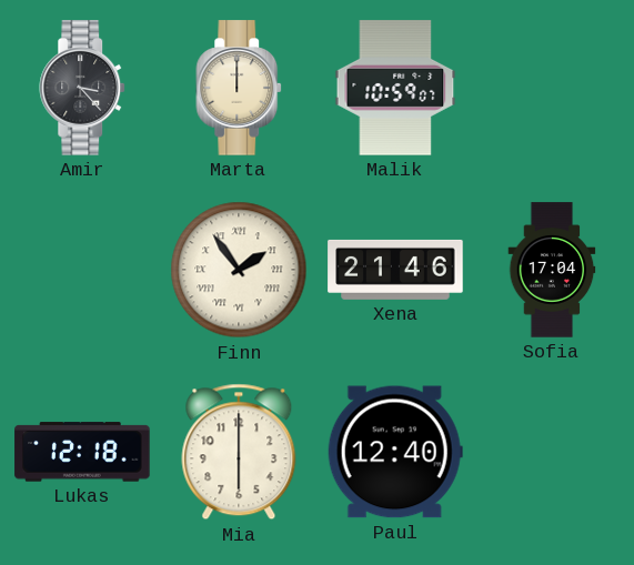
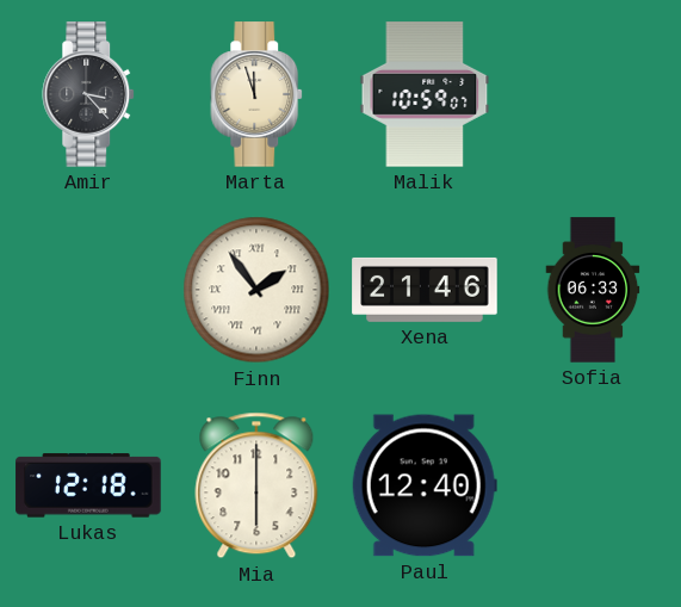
Marta: 12:00 -> 11:57
Sofia: 17:04 -> 06:33
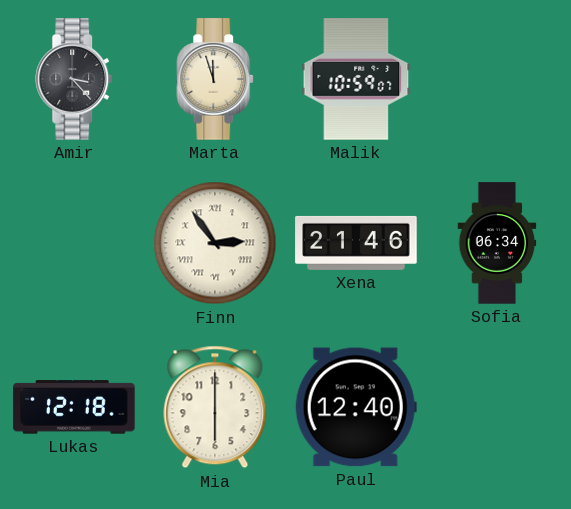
Finn: 1:54 -> 2:54
Sofia: 06:33 -> 06:34
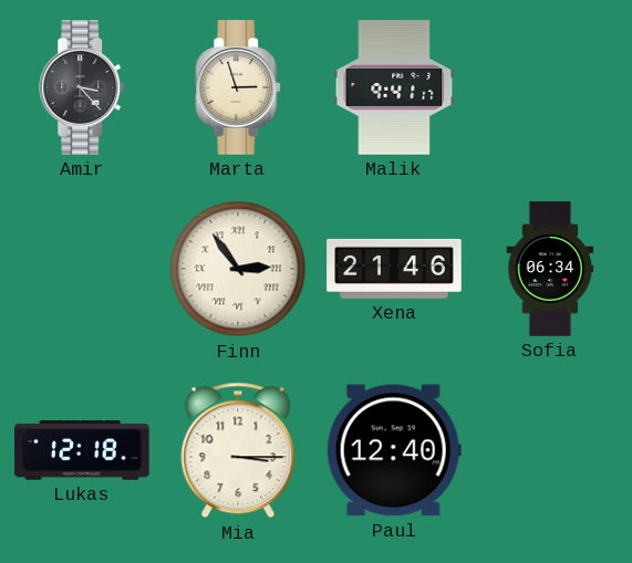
Marta: 11:57 -> 2:57
Malik: 10:59 -> 9:41
Mia: 6:00 -> 3:15
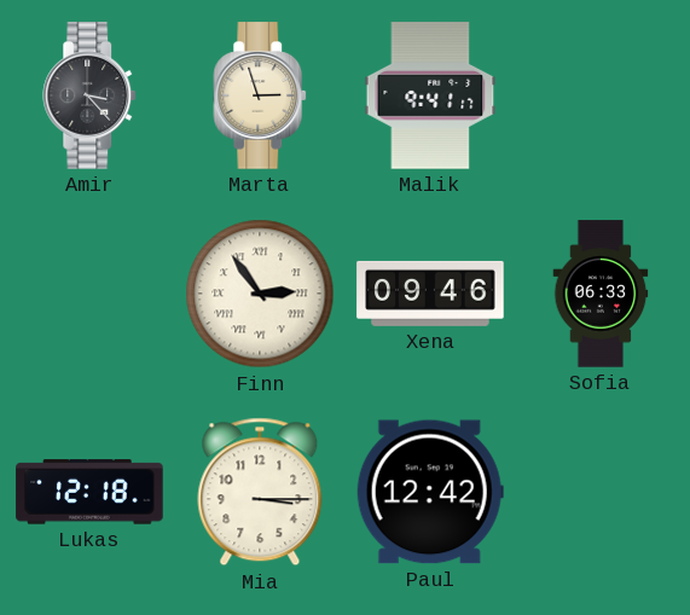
Xena: 21:46 -> 09:46
Sofia: 06:34 -> 06:33
Paul: 12:40 -> 12:42
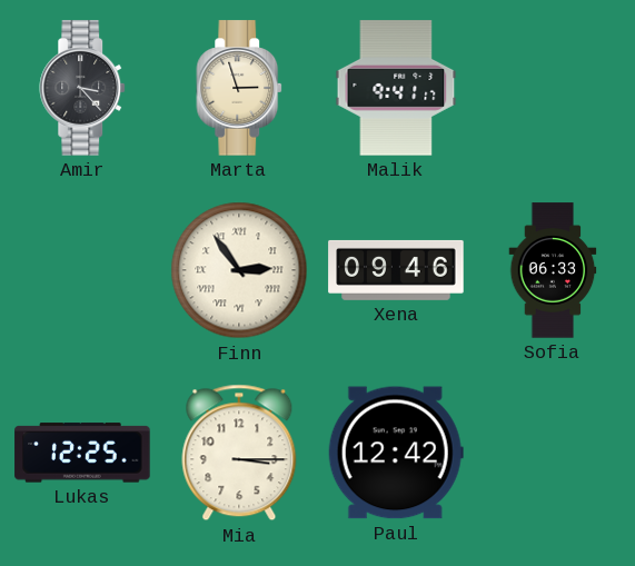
Lukas: 12:18 -> 12:25
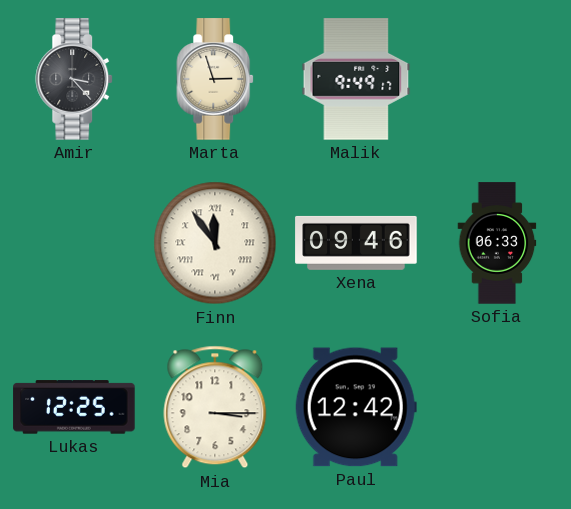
Malik: 9:41 -> 9:49
Finn: 2:54 -> 11:54
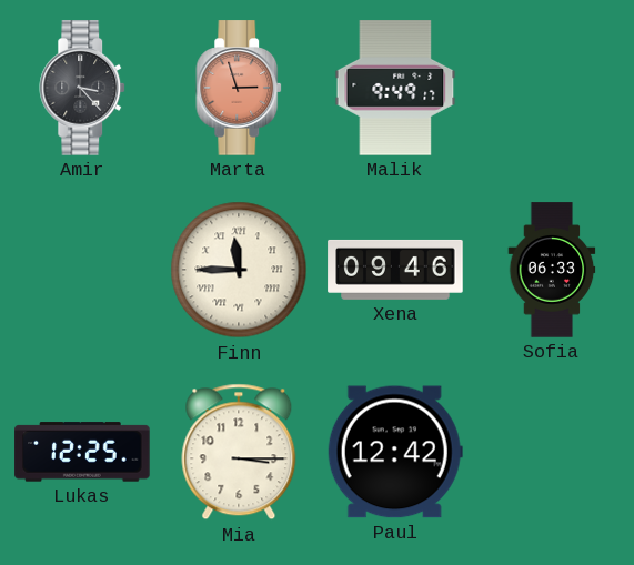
Marta dial: cream -> salmon
Finn: 11:54 -> 11:45
